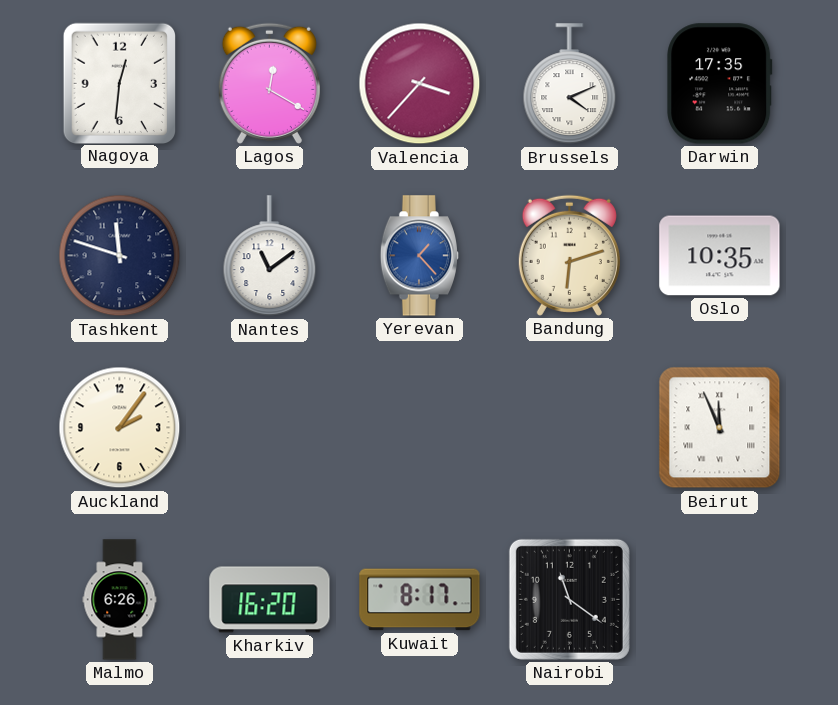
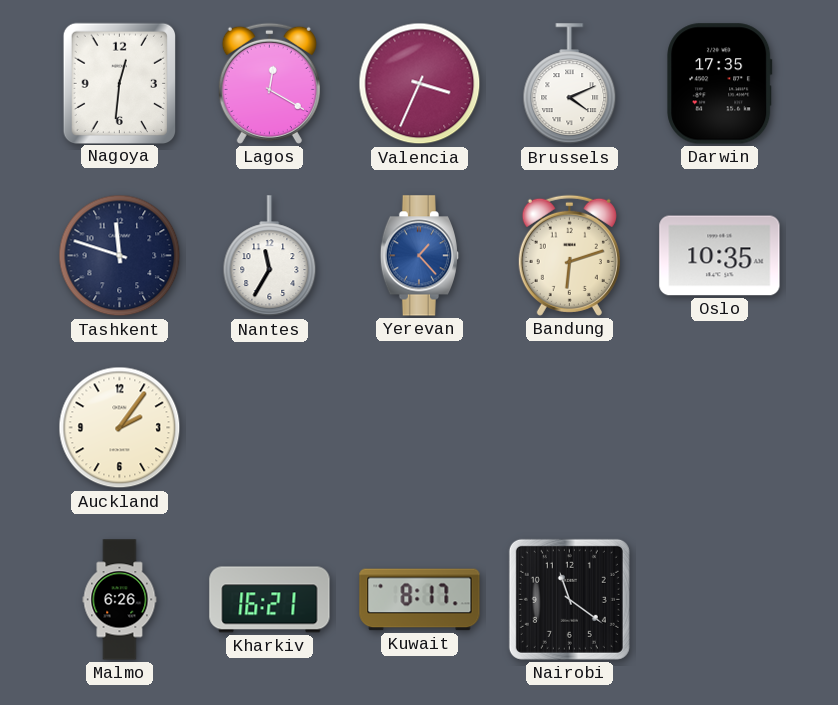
Valencia: 3:37 -> 3:34
Nantes: 11:09 -> 11:35
Beirut: 11:56 -> none
Kharkiv: 16:20 -> 16:21
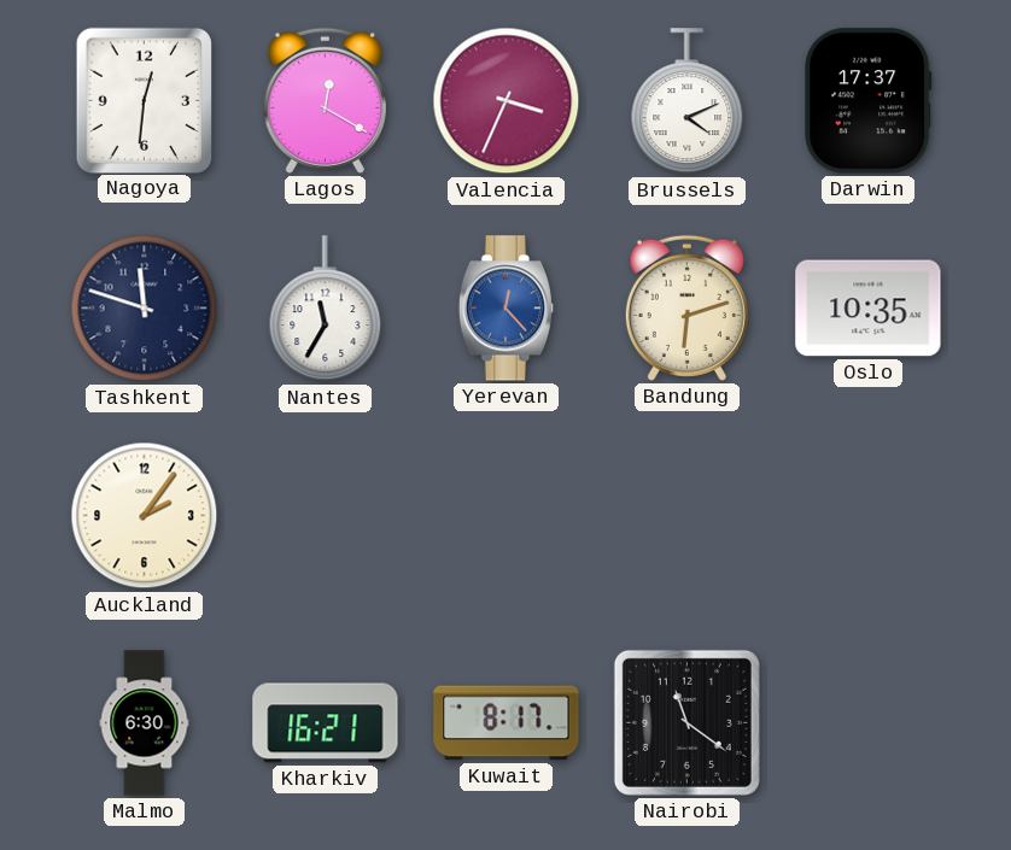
Darwin: 17:35 -> 17:37
Yerevan: 1:23 -> 12:23
Malmo: 6:26 -> 6:30
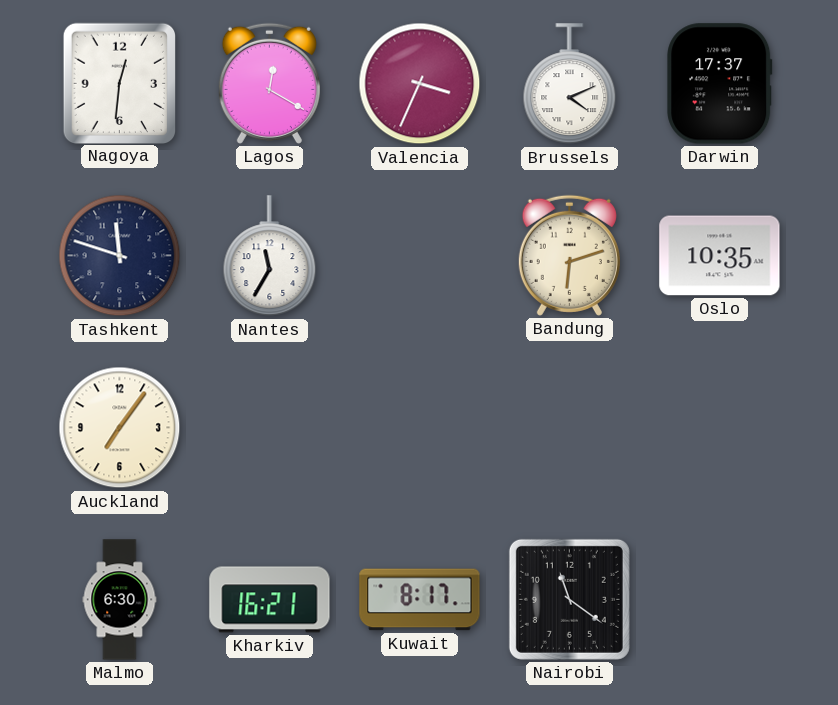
Yerevan: 12:23 -> none
Auckland: 2:06 -> 7:06
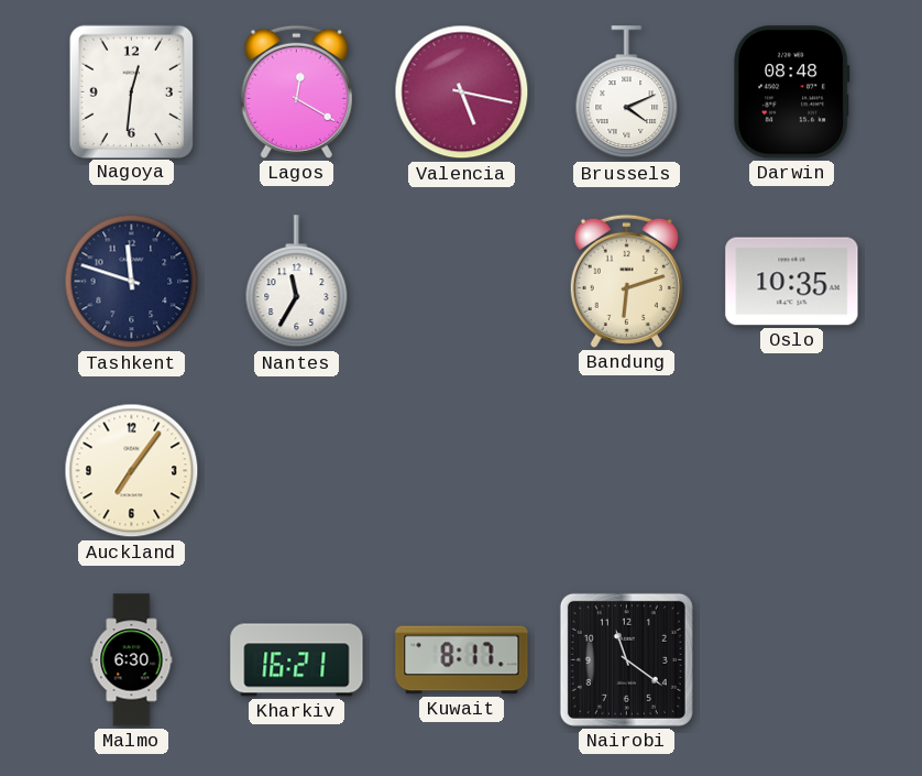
Valencia: 3:34 -> 5:17
Darwin: 17:37 -> 08:48
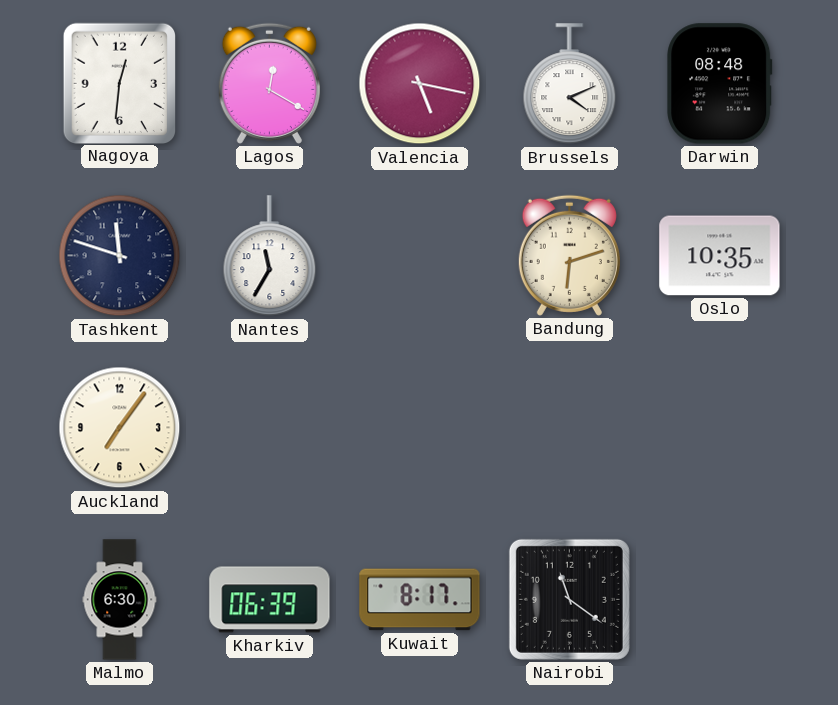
Kharkiv: 16:21 -> 06:39
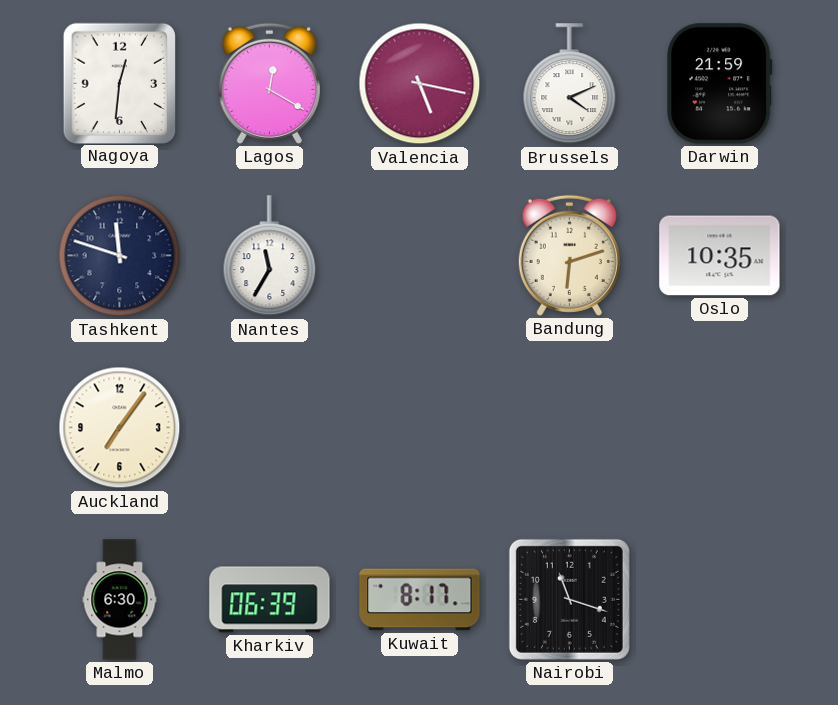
Darwin: 08:48 -> 21:59
Nairobi: 11:21 -> 11:18
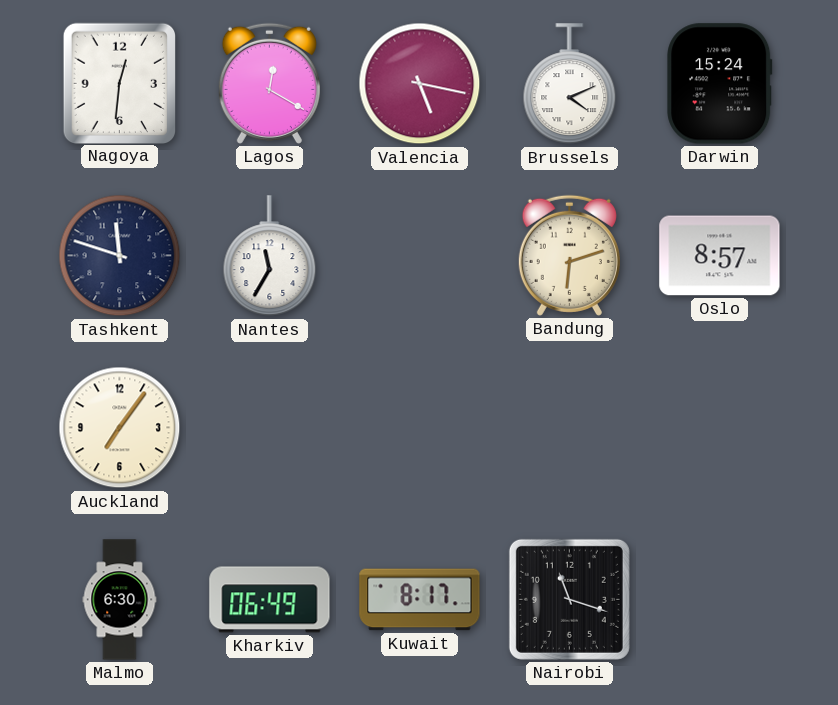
Darwin: 21:59 -> 15:24
Oslo: 10:35 -> 8:57
Kharkiv: 06:39 -> 06:49
